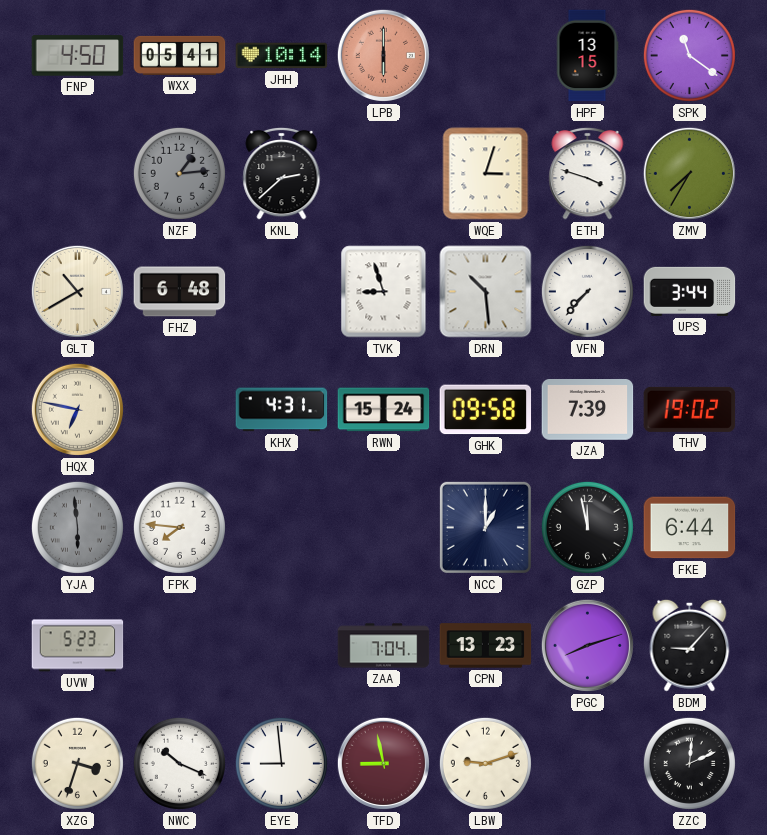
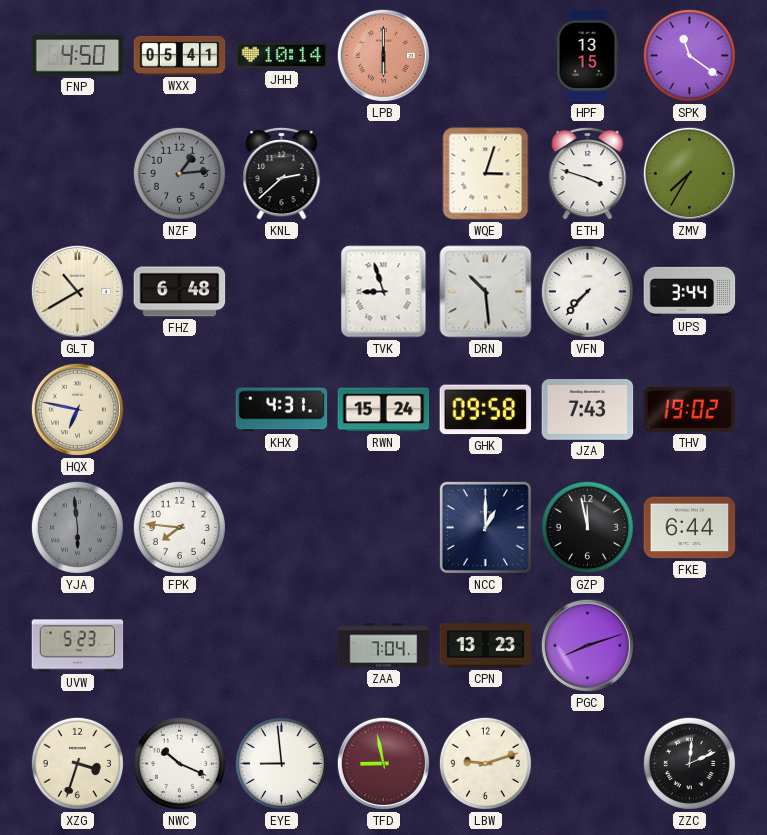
JZA: 7:39 -> 7:43
BDM: 9:07 -> none
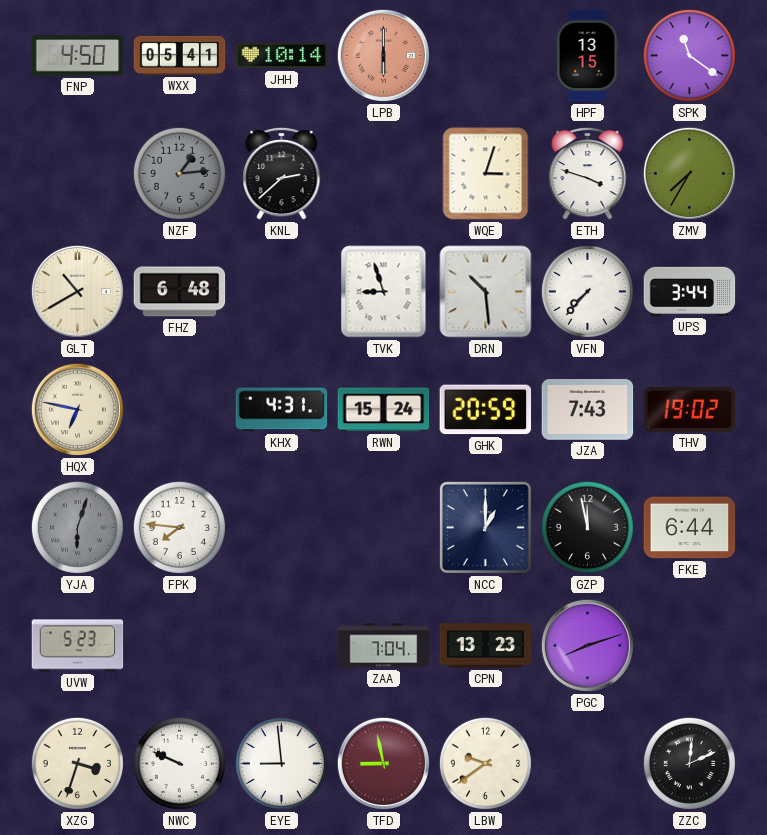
GHK: 09:58 -> 20:59
YJA: 5:59 -> 6:03
NWC: 10:19 -> 9:49
LBW: 9:12 -> 9:39
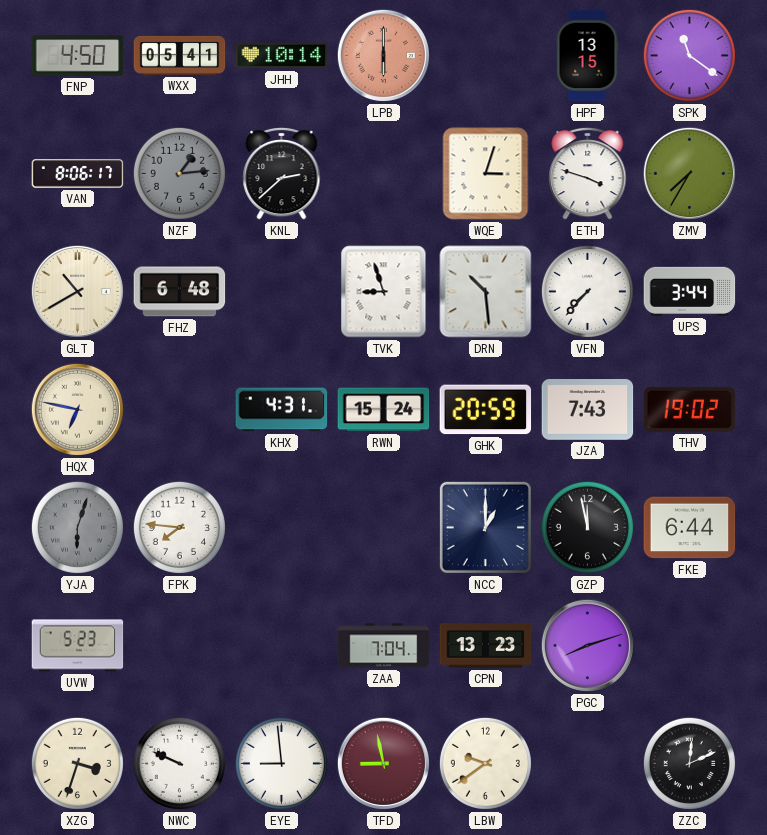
VAN: none -> 8:06
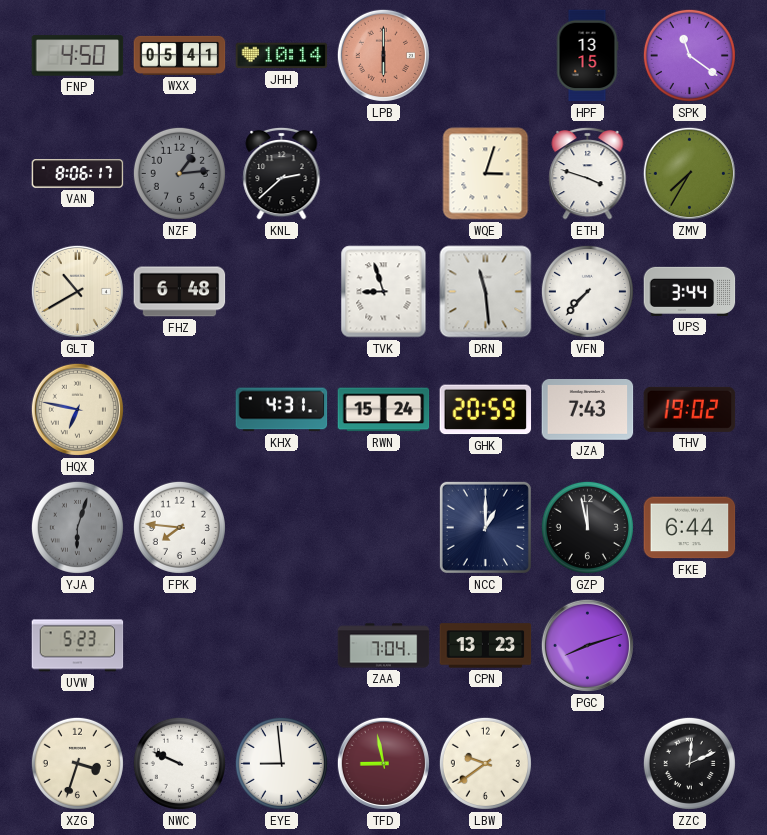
DRN: 10:29 -> 11:29
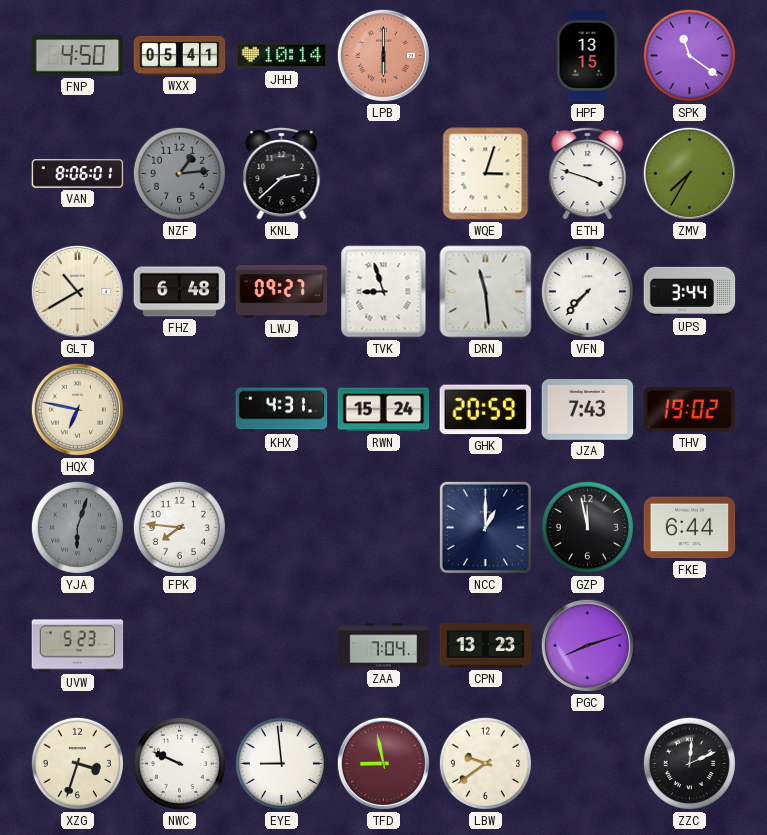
VAN: 8:06:17 -> 8:06:01
LWJ: none -> 09:27
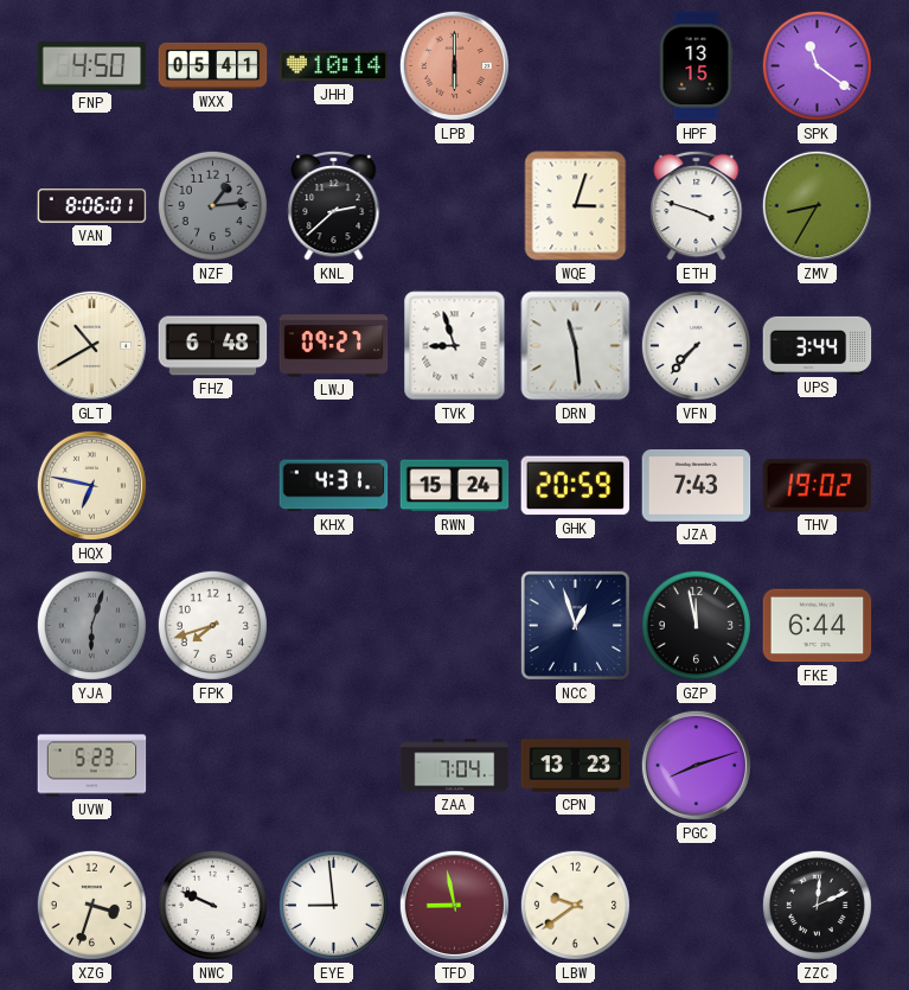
ZMV: 7:35 -> 8:35
FPK: 7:46 -> 7:42
NCC: 1:00 -> 12:57
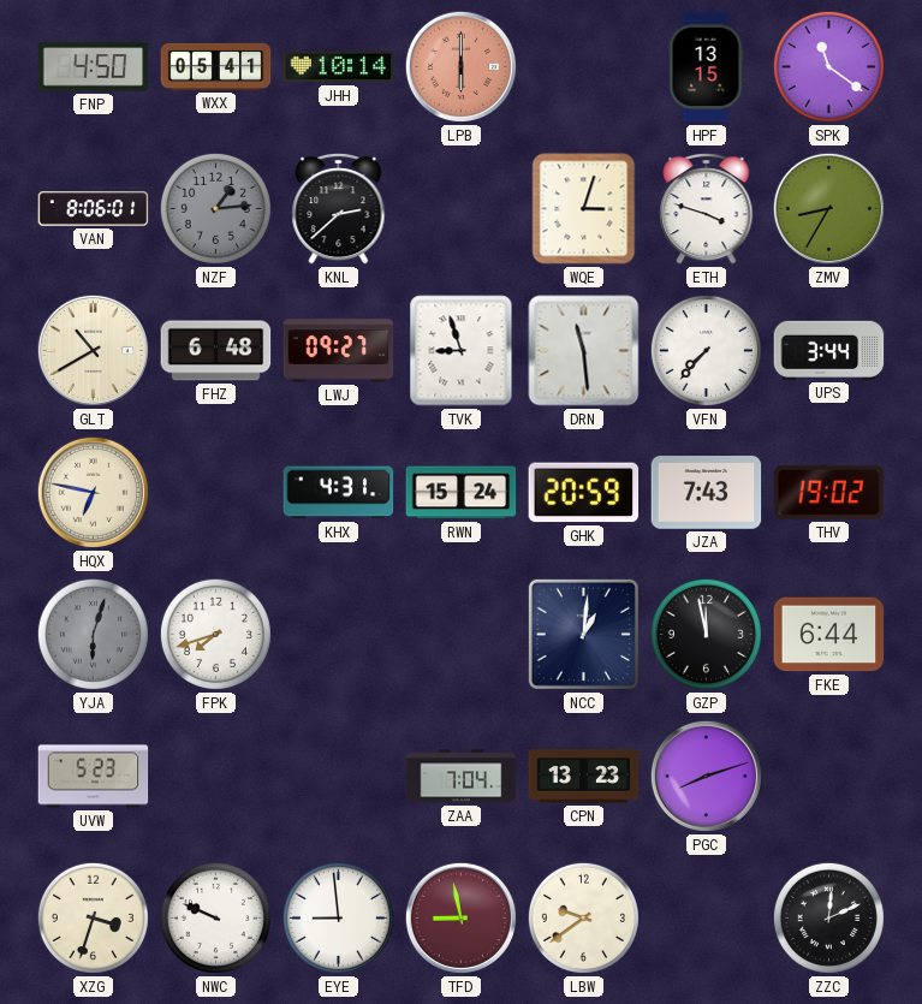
NCC: 12:57 -> 1:01
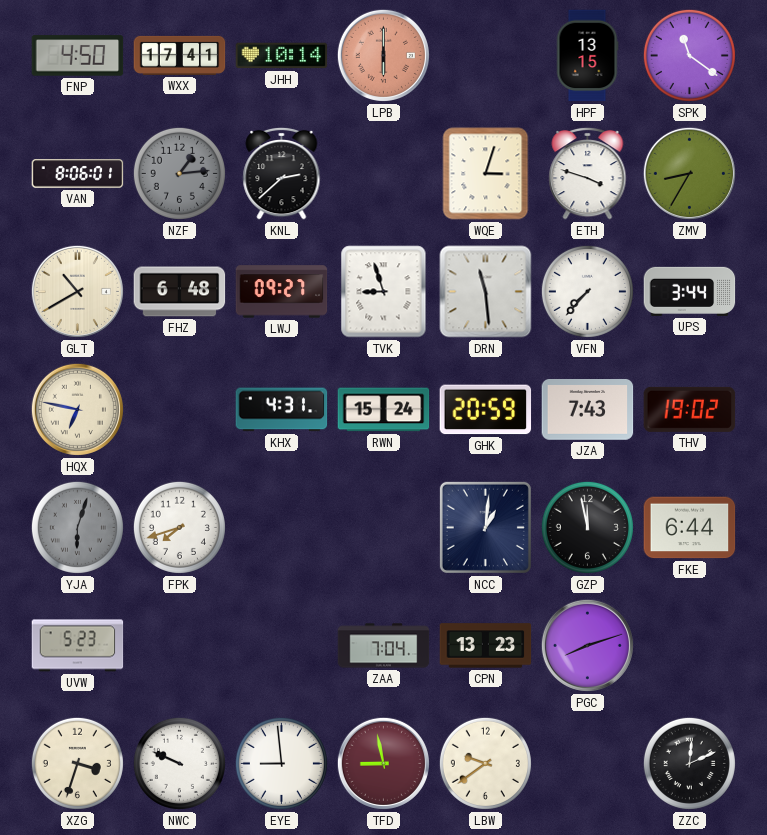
WXX: 05:41 -> 17:41
